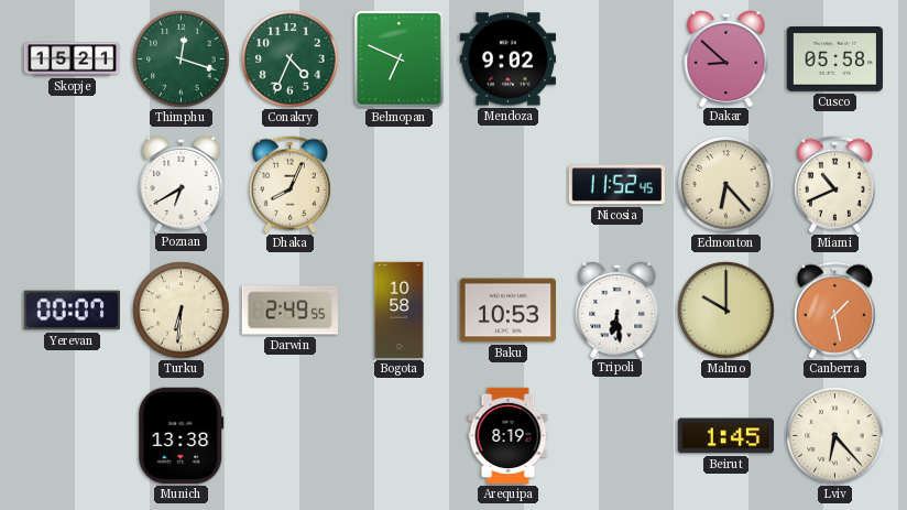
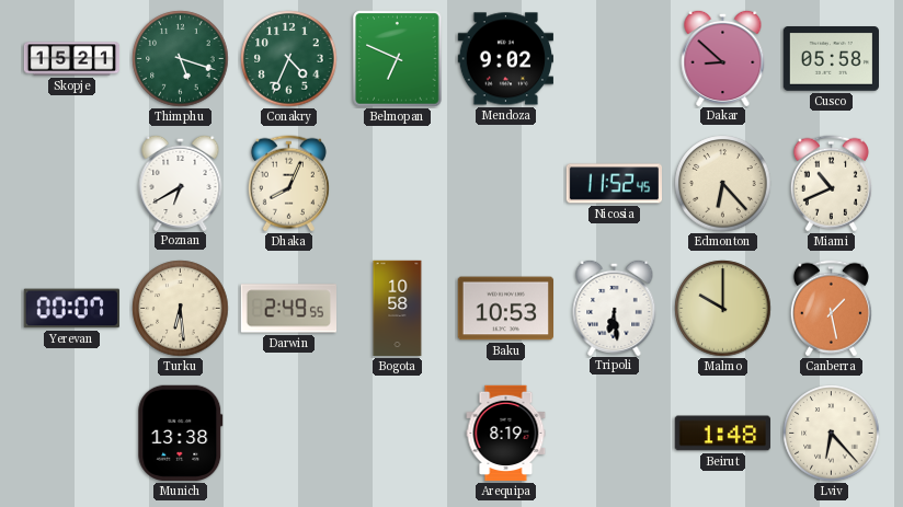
Thimphu: 12:18 -> 5:18
Turku: 6:31 -> 6:29
Beirut: 1:45 -> 1:48
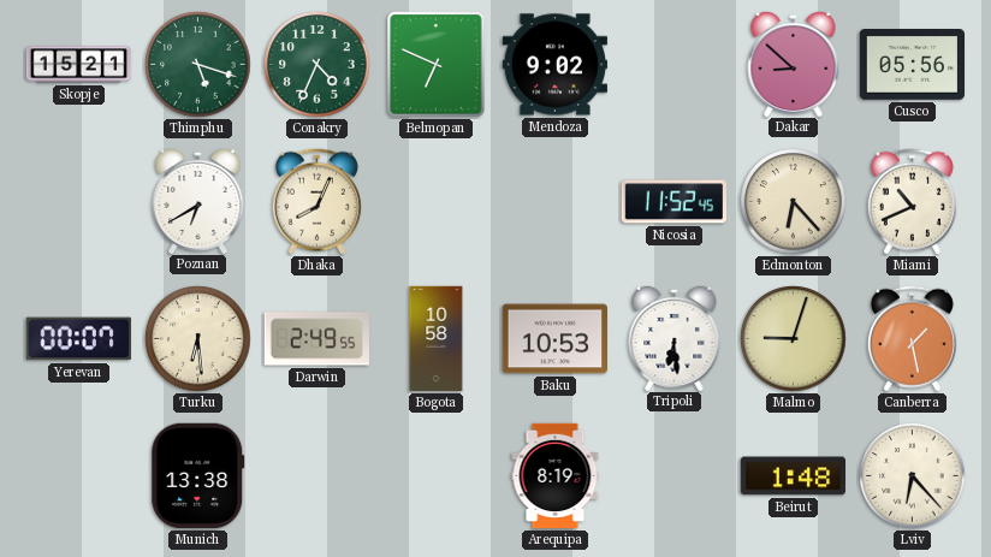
Cusco: 05:58 -> 05:56
Malmo: 10:00 -> 9:03
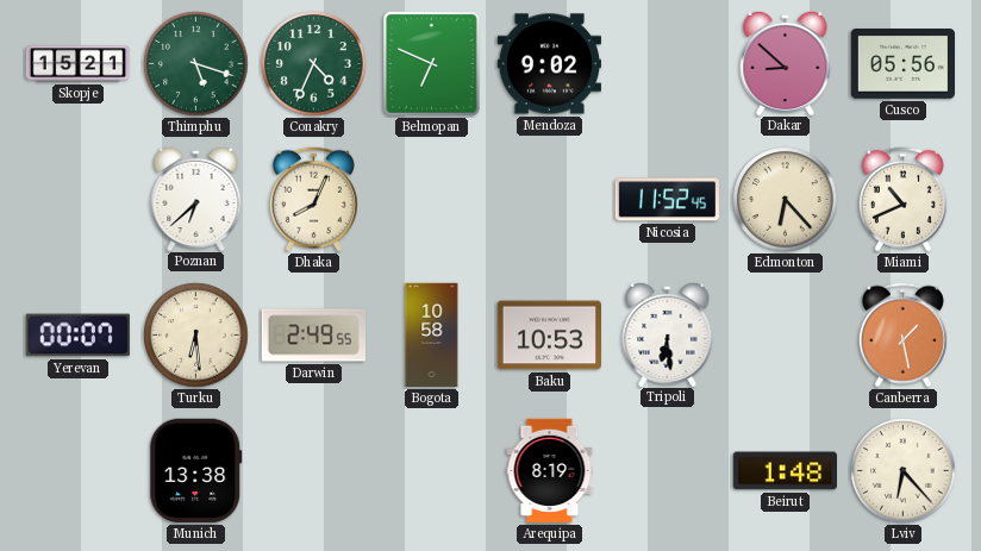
Poznan: 6:40 -> 6:38
Malmo: 9:03 -> none
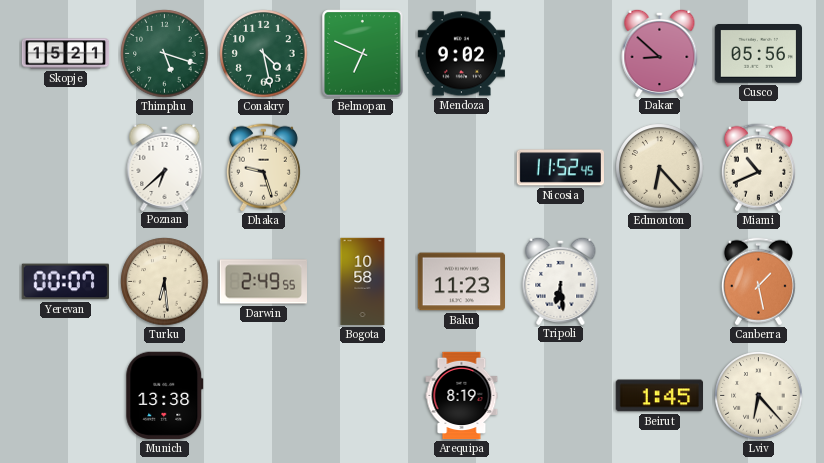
Conakry: 4:34 -> 4:28
Dhaka: 8:04 -> 9:27
Baku: 10:53 -> 11:23
Beirut: 1:48 -> 1:45
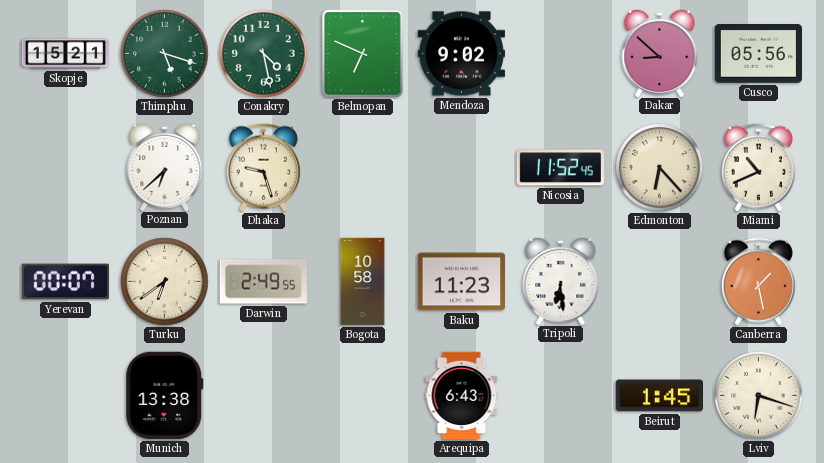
Turku: 6:29 -> 6:39
Arequipa: 8:19 -> 6:43
Lviv: 6:23 -> 6:18
